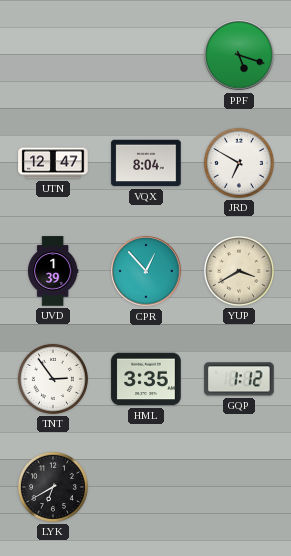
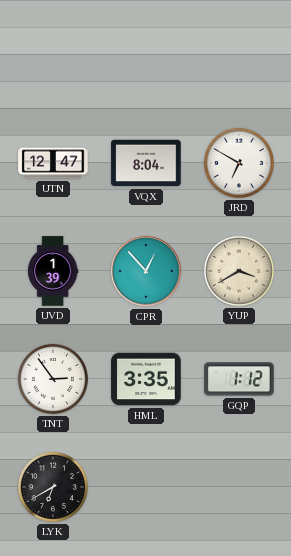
PPF: 5:18 -> none
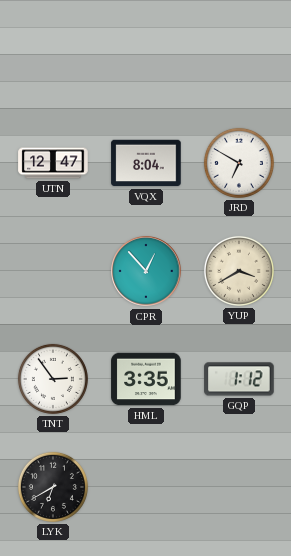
UVD: 1:39 -> none
